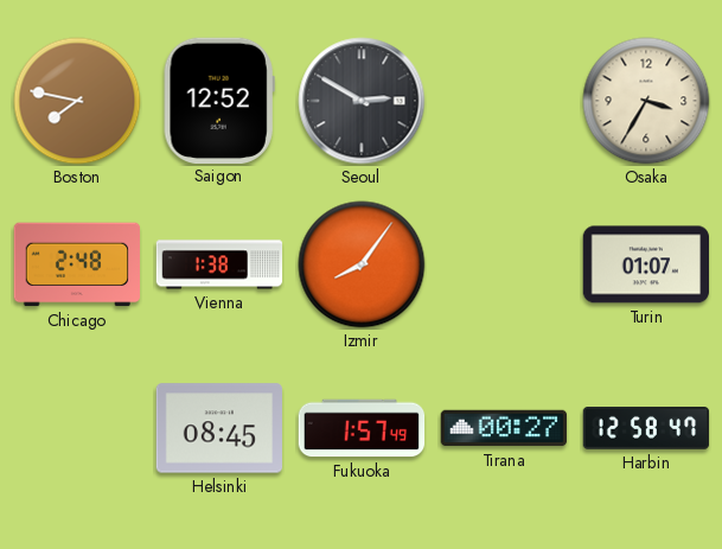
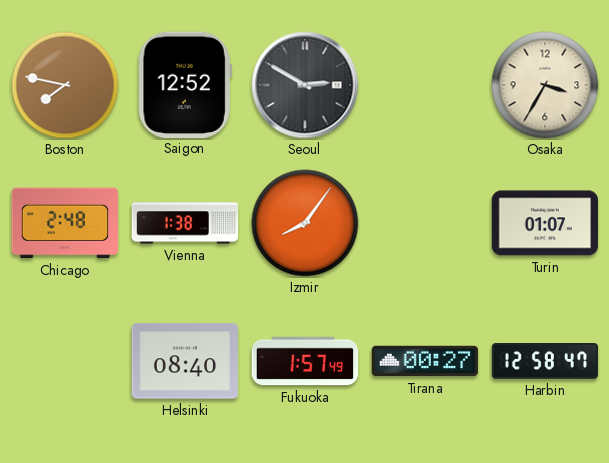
Helsinki: 08:45 -> 08:40
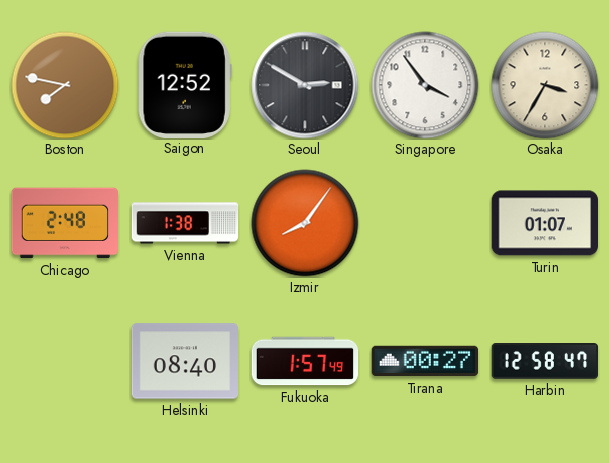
Singapore: none -> 3:54
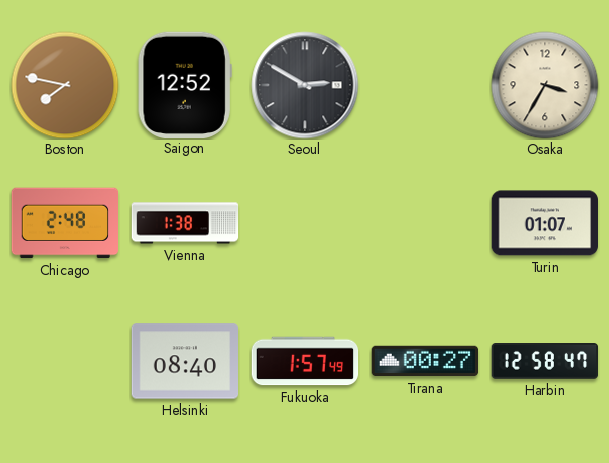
Singapore: 3:54 -> none
Izmir: 8:06 -> none
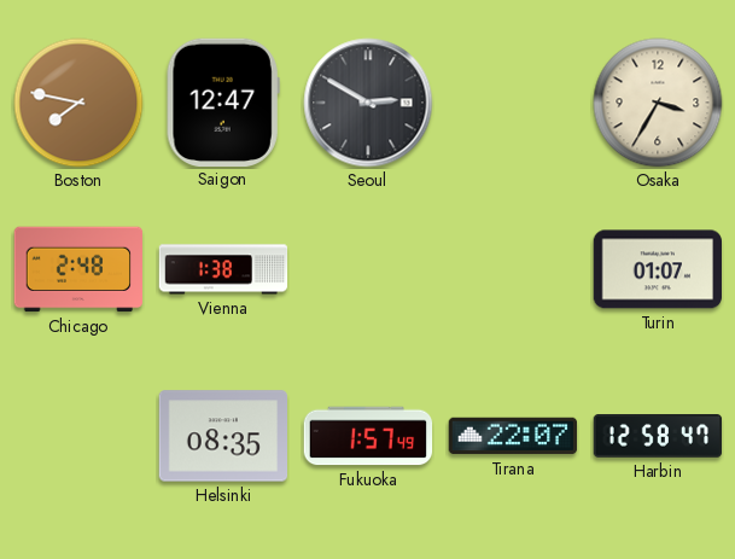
Saigon: 12:52 -> 12:47
Helsinki: 08:40 -> 08:35
Tirana: 00:27 -> 22:07
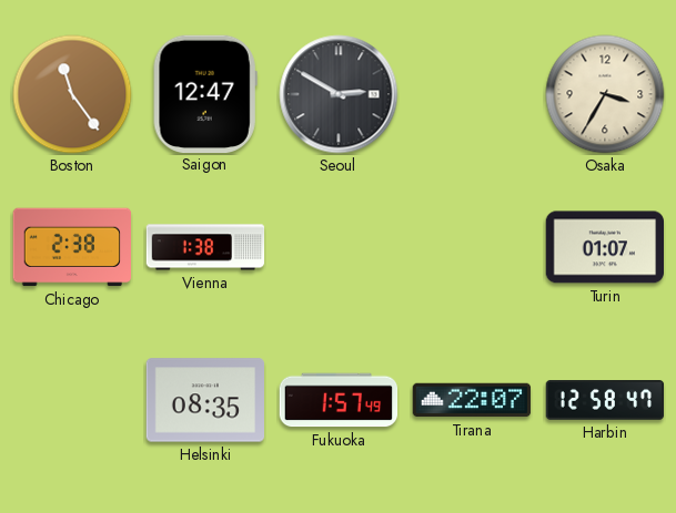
Boston: 7:47 -> 11:24
Chicago: 2:48 -> 2:38
